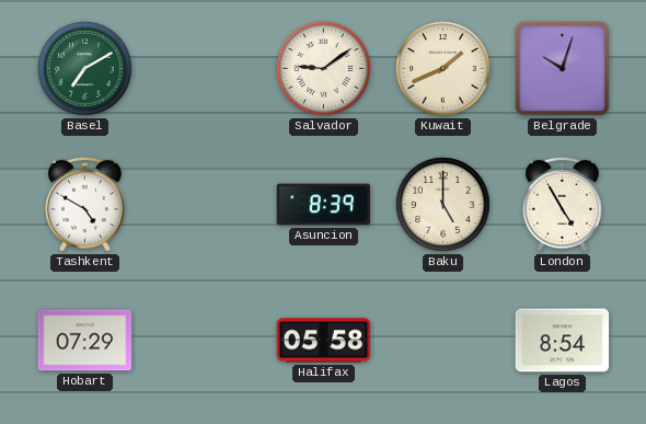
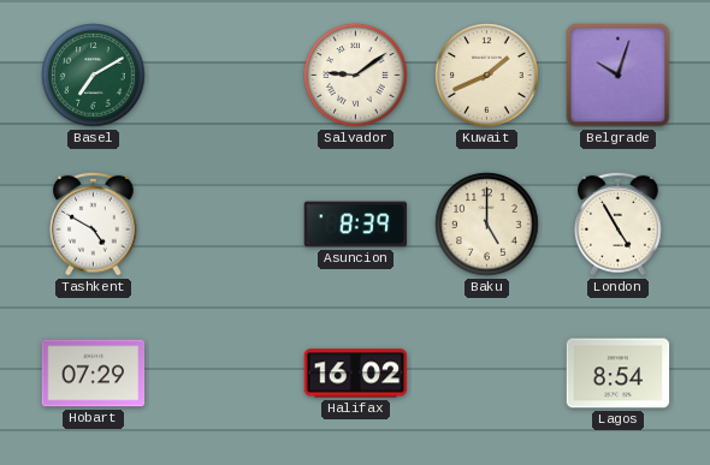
Halifax: 05:58 -> 16:02
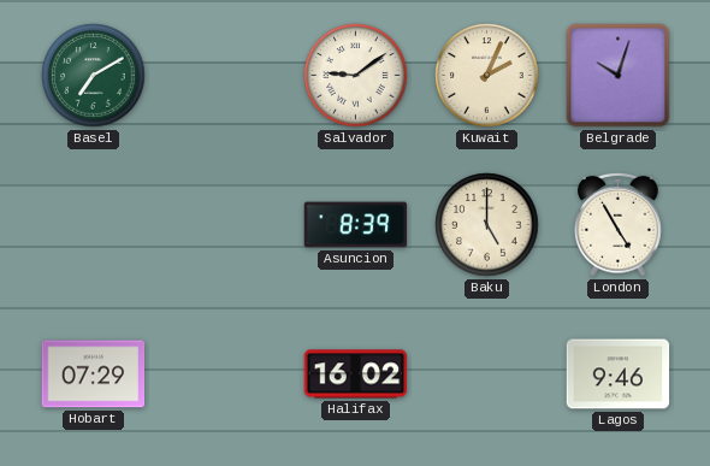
Kuwait: 1:41 -> 2:04
Tashkent: 4:50 -> none
Lagos: 8:54 -> 9:46
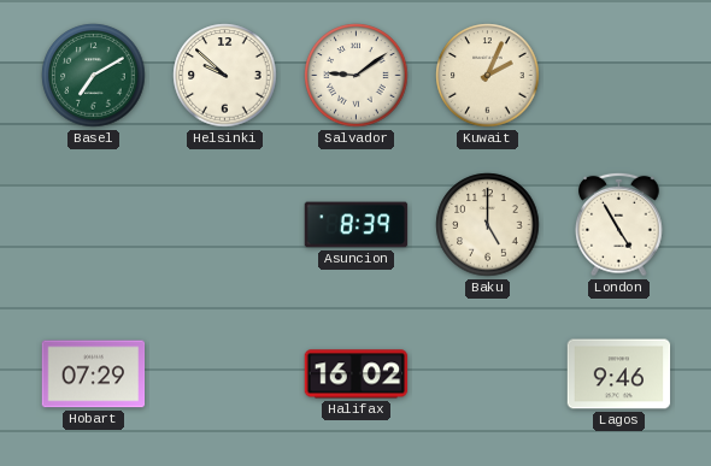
Helsinki: none -> 9:52
Belgrade: 10:03 -> none
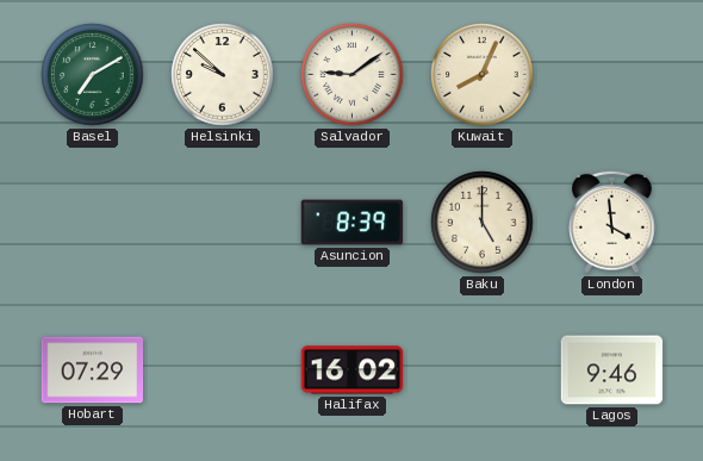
Kuwait: 2:04 -> 8:04
London: 4:55 -> 3:59
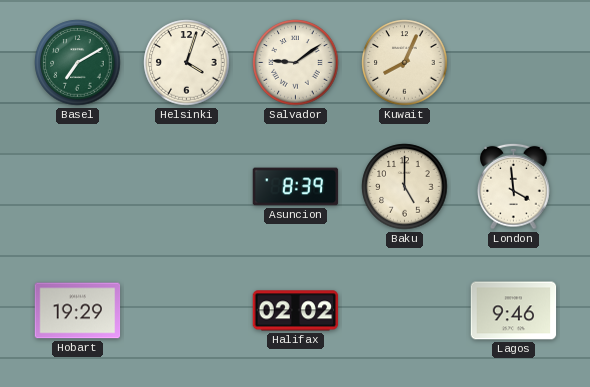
Helsinki: 9:52 -> 4:03
Hobart: 07:29 -> 19:29
Halifax: 16:02 -> 02:02
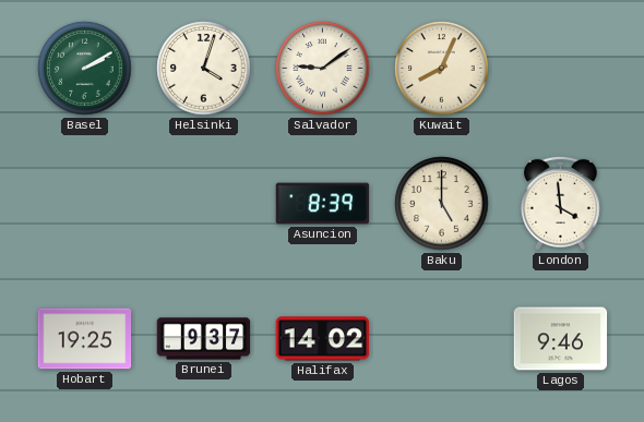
Basel: 7:10 -> 2:10
Hobart: 19:29 -> 19:25
Brunei: none -> 9:37
Halifax: 02:02 -> 14:02
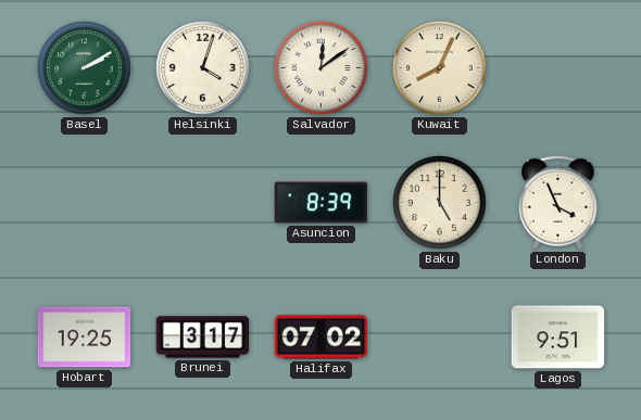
Salvador: 9:09 -> 12:09
London: 3:59 -> 3:56
Brunei: 9:37 -> 3:17
Halifax: 14:02 -> 07:02
Lagos: 9:46 -> 9:51
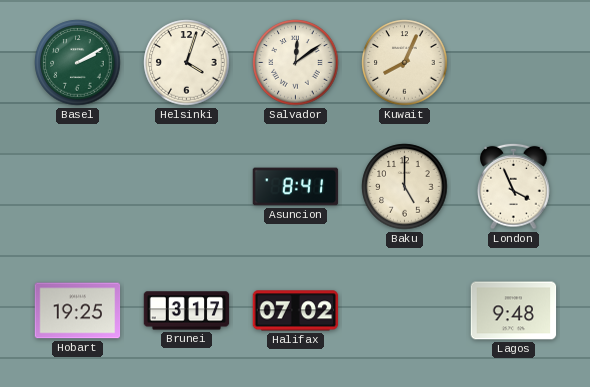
Asuncion: 8:39 -> 8:41
Lagos: 9:51 -> 9:48
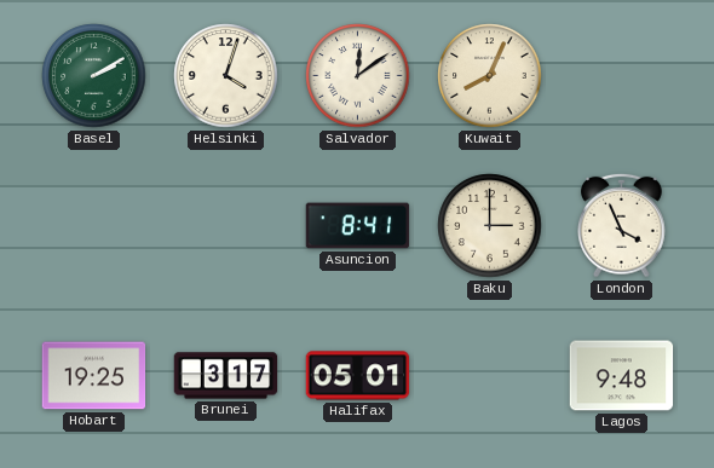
Baku: 5:00 -> 3:00
Halifax: 07:02 -> 05:01
